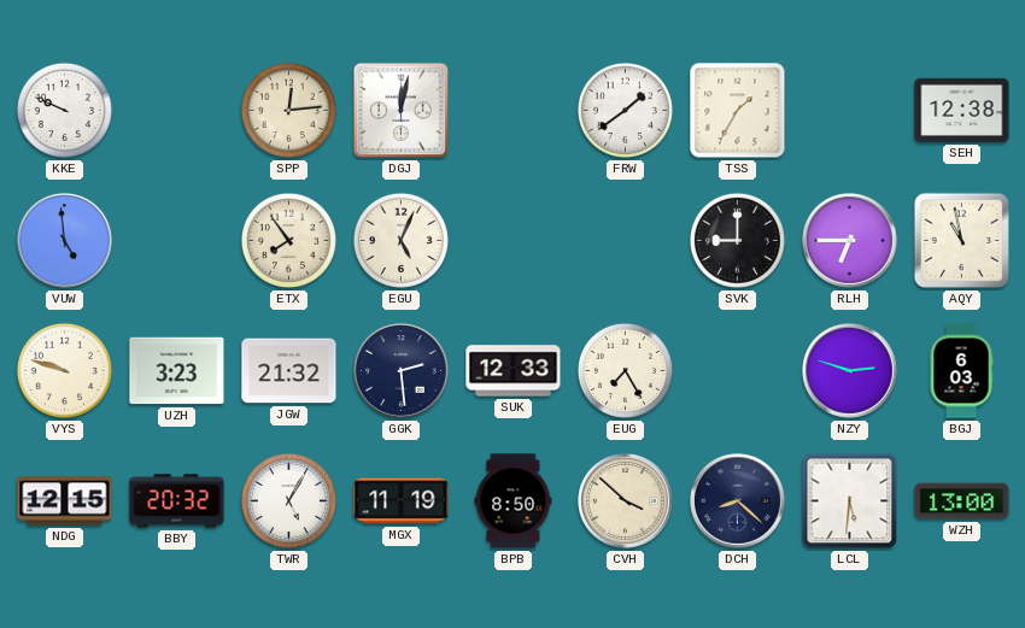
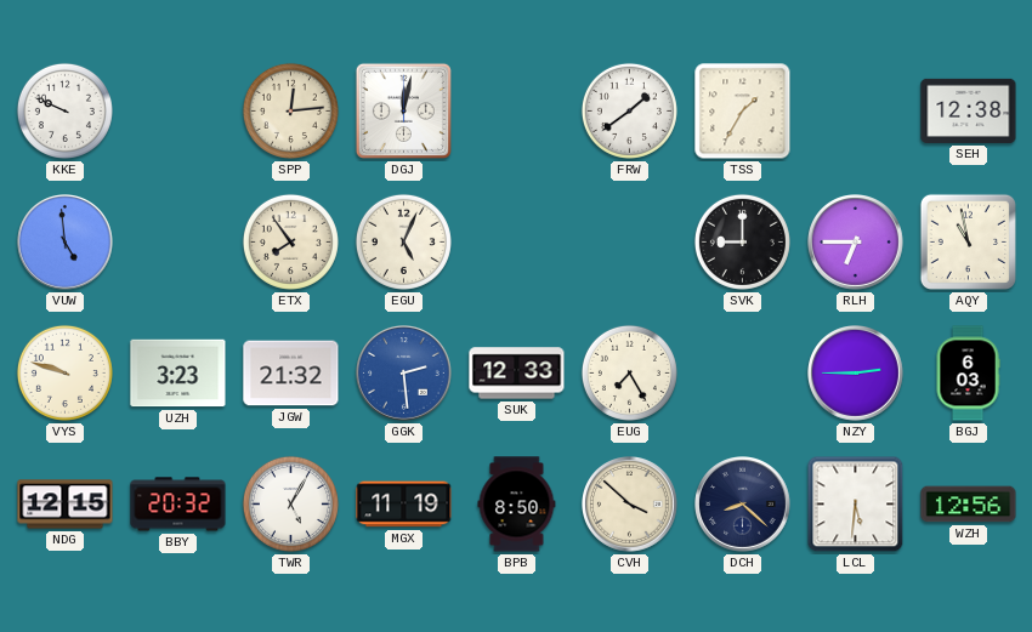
GGK dial: navy -> blue
NZY: 2:48 -> 2:45
WZH: 13:00 -> 12:56
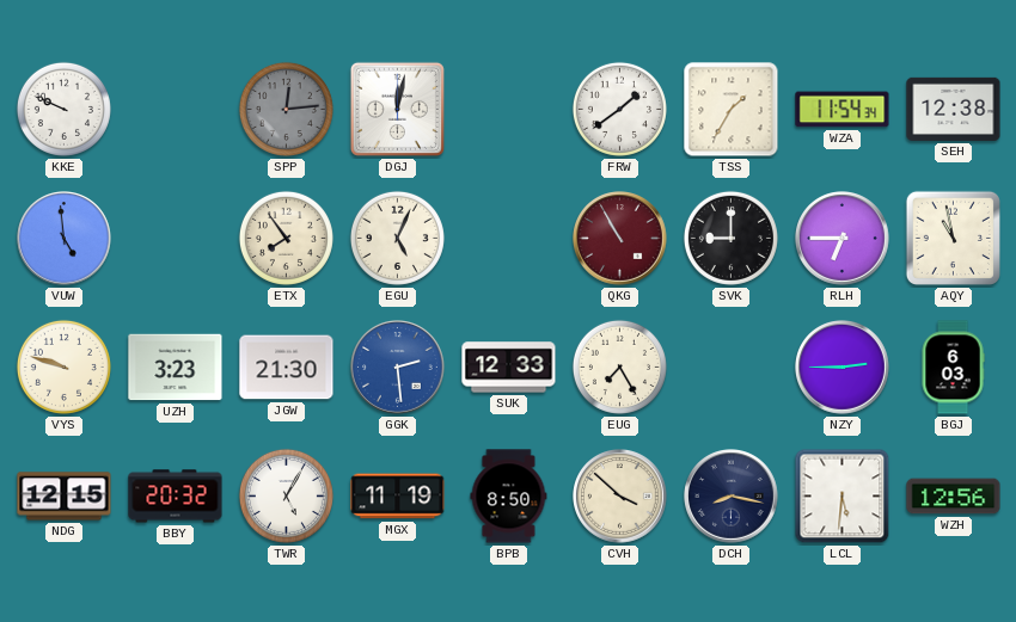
SPP dial: cream -> grey
WZA: none -> 11:54
QKG: none -> 10:55
JGW: 21:32 -> 21:30
DCH: 8:22 -> 8:17
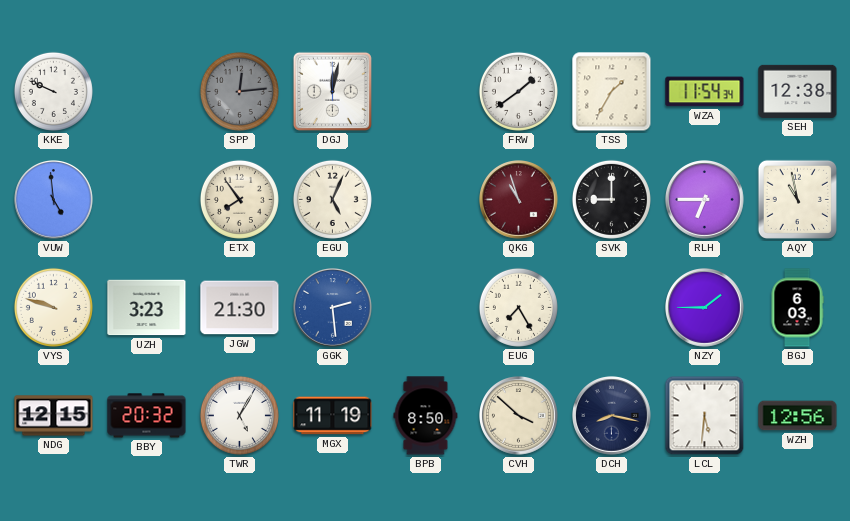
QKG: 10:55 -> 10:57
SUK: 12:33 -> none
NZY: 2:45 -> 1:45
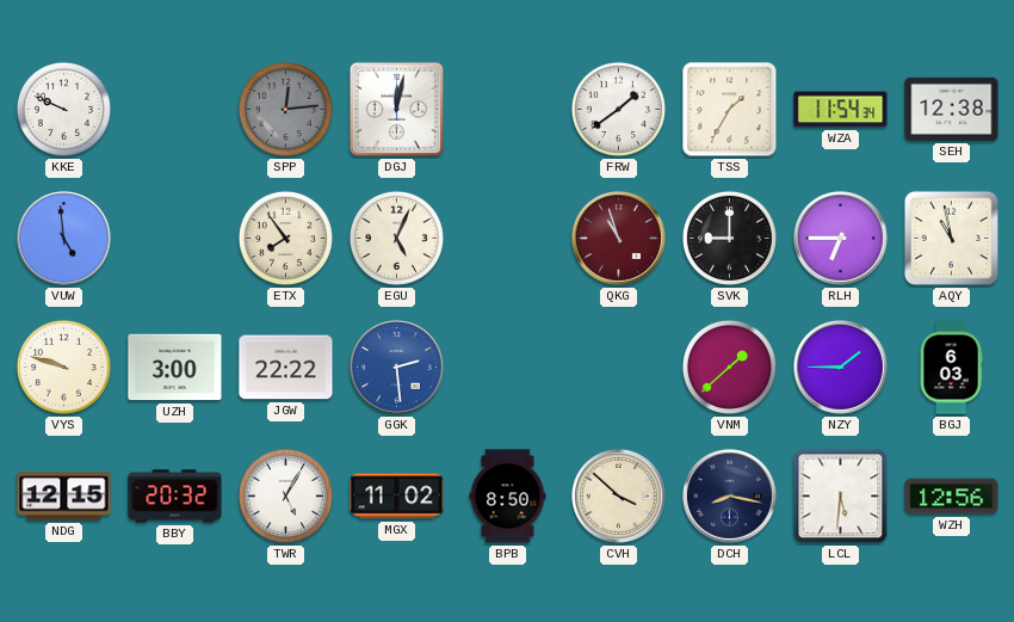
UZH: 3:23 -> 3:00
JGW: 21:30 -> 22:22
EUG: 7:25 -> none
VNM: none -> 1:38
MGX: 11:19 -> 11:02
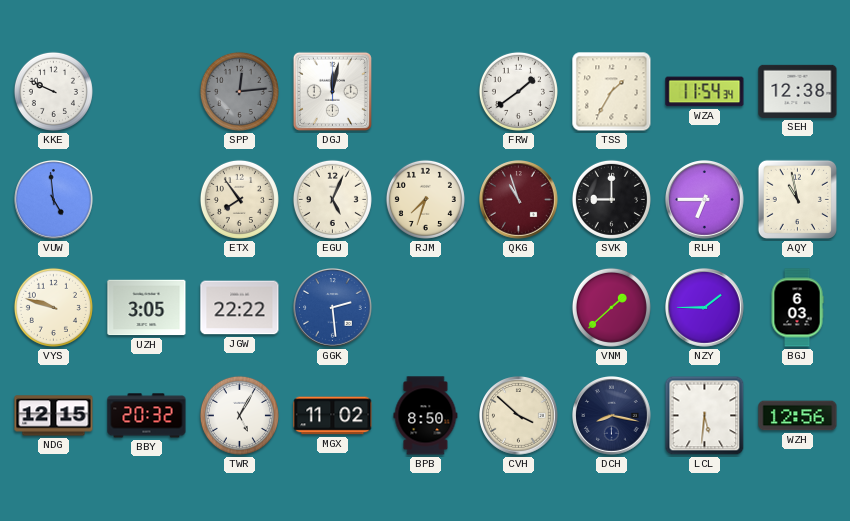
RJM: none -> 7:33
UZH: 3:00 -> 3:05
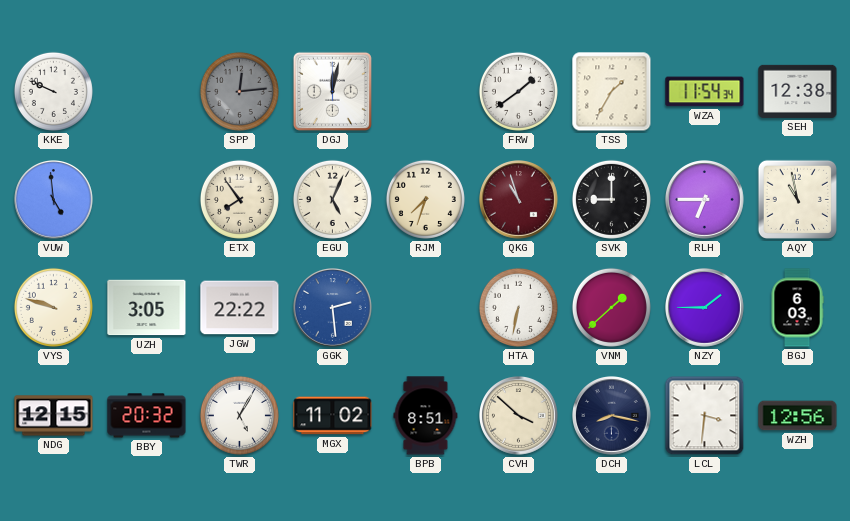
HTA: none -> 6:32
BPB: 8:50 -> 8:51
LCL: 5:31 -> 3:31
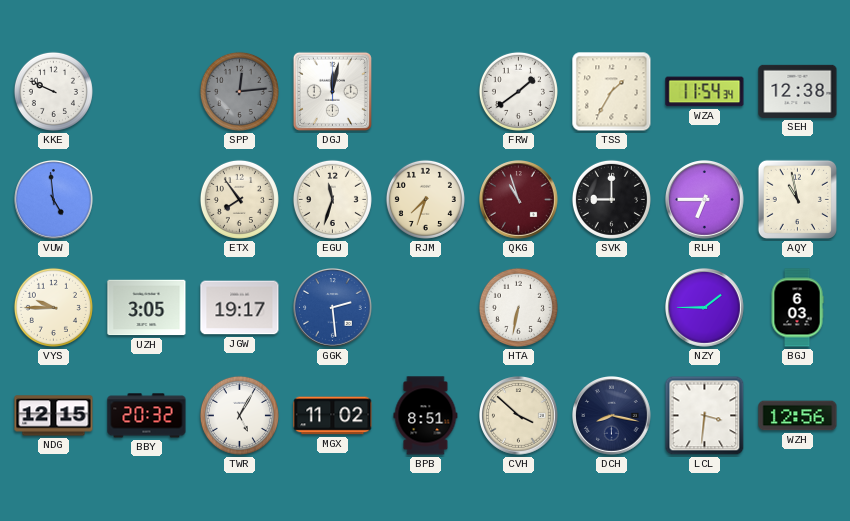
EGU: 5:04 -> 11:33
VYS: 9:48 -> 9:45
JGW: 22:22 -> 19:17
VNM: 1:38 -> none
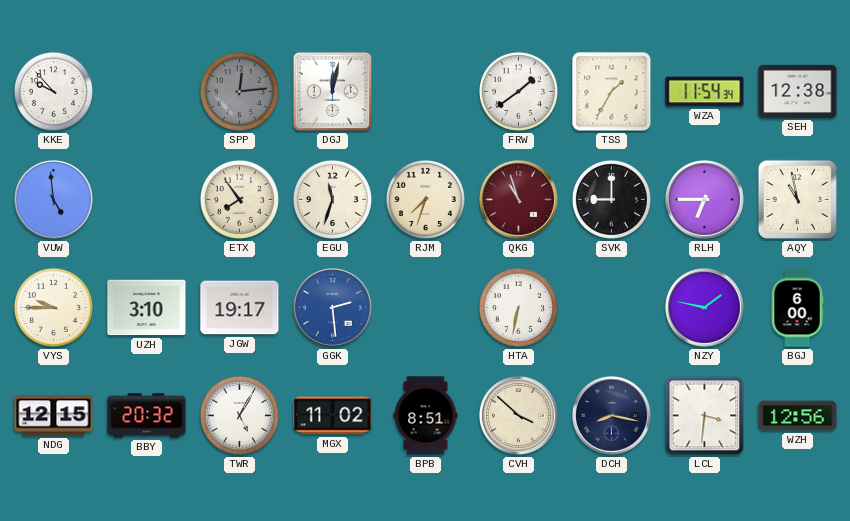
KKE: 9:49 -> 9:53
UZH: 3:05 -> 3:10
NZY: 1:45 -> 1:47
BGJ: 6:03 -> 6:00
